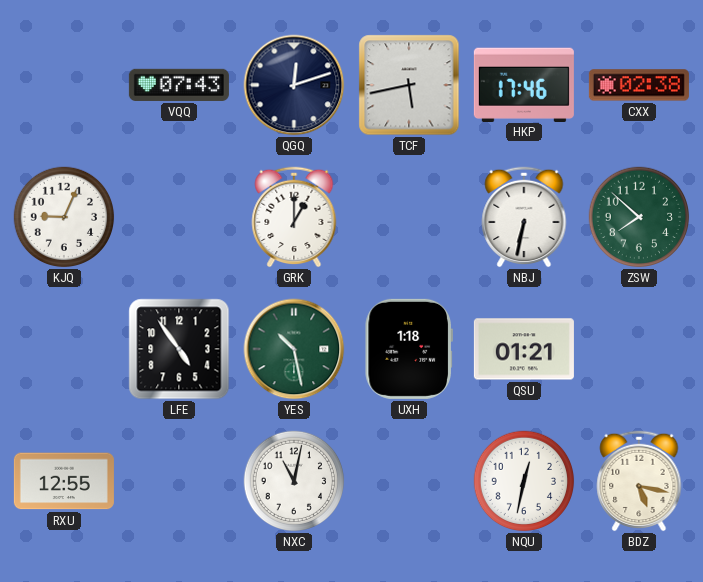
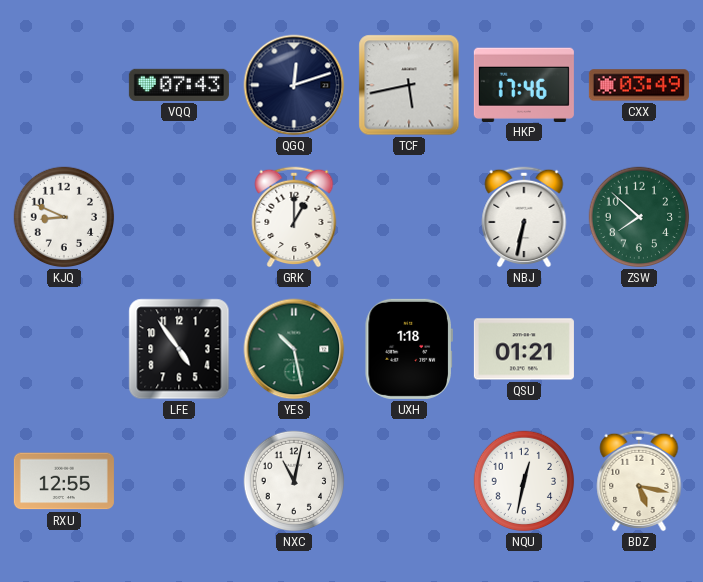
CXX: 02:38 -> 03:49
KJQ: 9:04 -> 8:49
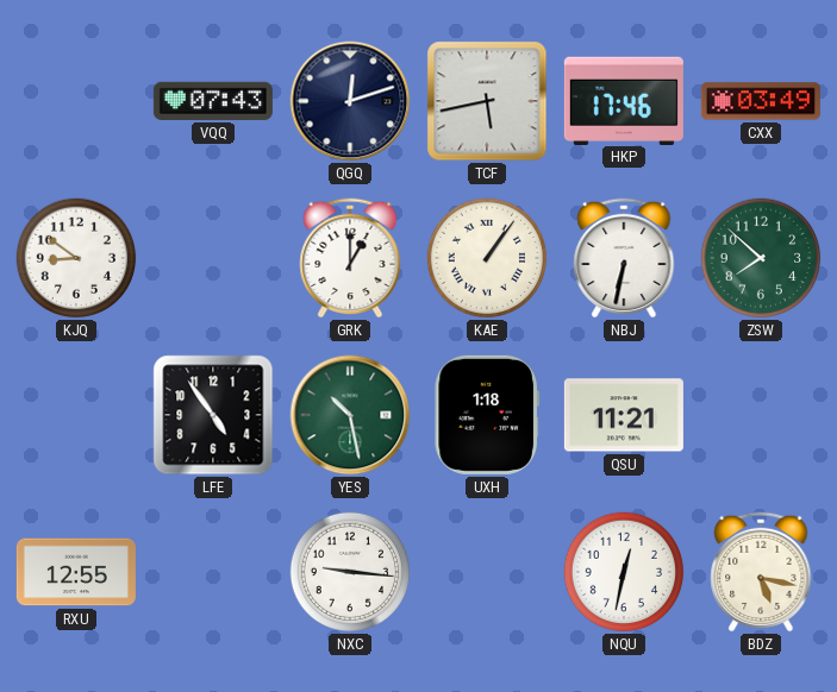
KJQ: 8:49 -> 8:51
KAE: none -> 1:06
QSU: 01:21 -> 11:21
NXC: 11:02 -> 9:16
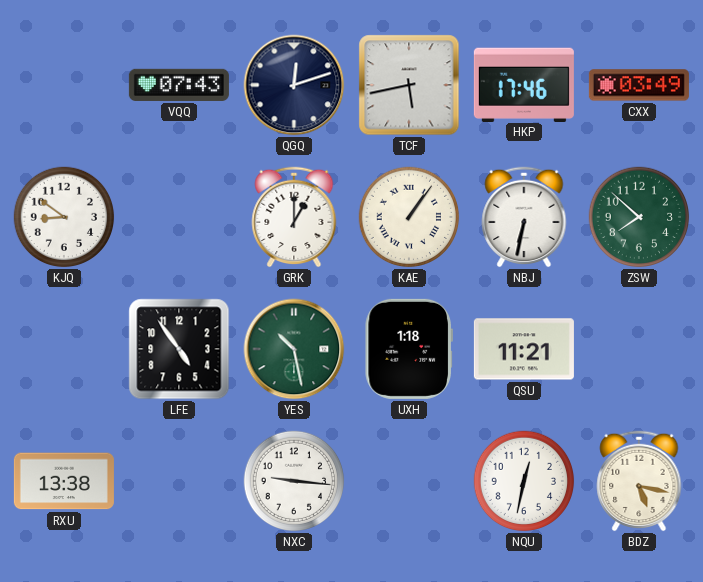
RXU: 12:55 -> 13:38
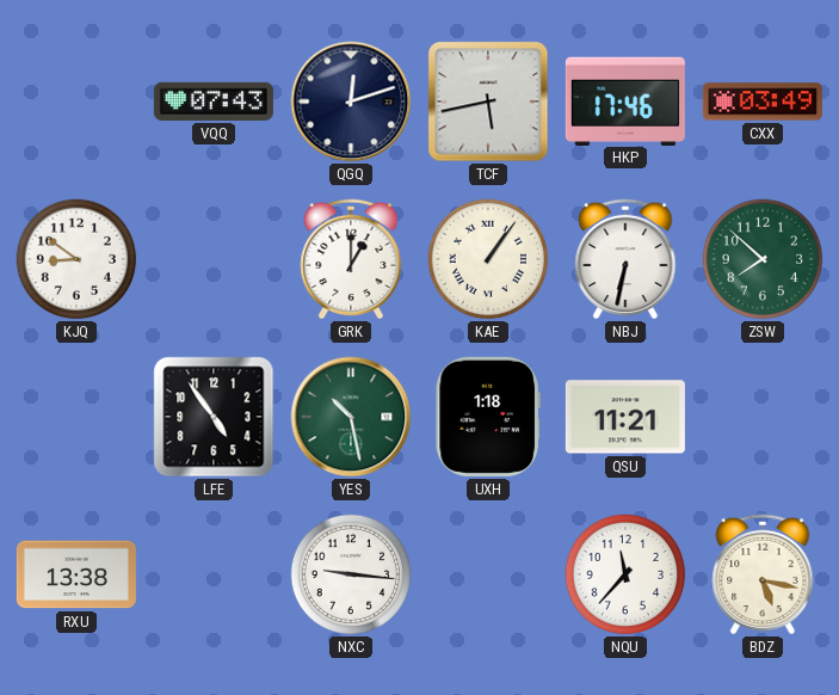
NQU: 12:32 -> 11:37
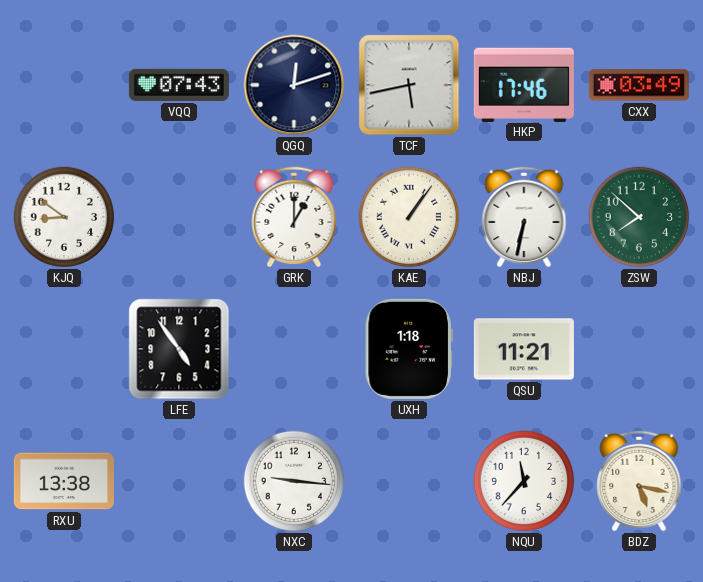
YES: 10:28 -> none
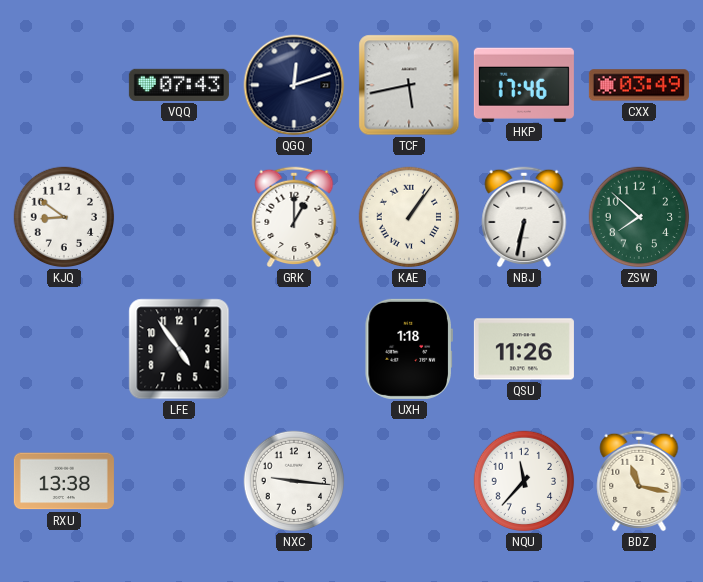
QSU: 11:21 -> 11:26
BDZ: 5:17 -> 11:17
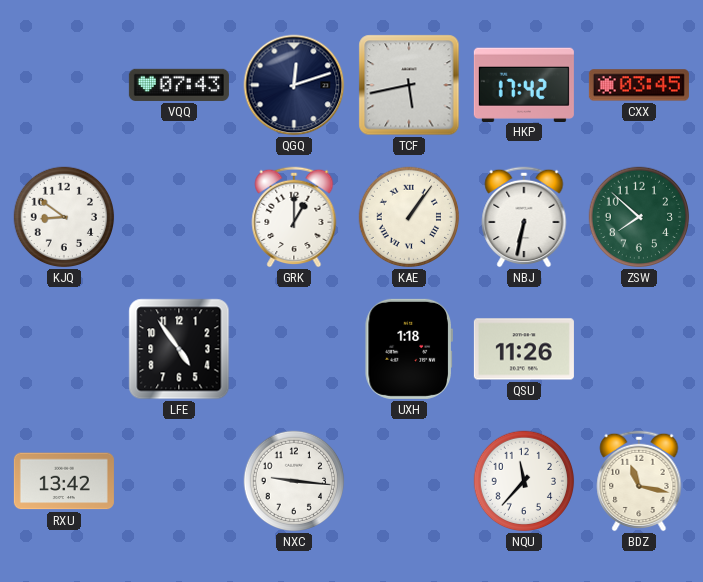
HKP: 17:46 -> 17:42
CXX: 03:49 -> 03:45
RXU: 13:38 -> 13:42
